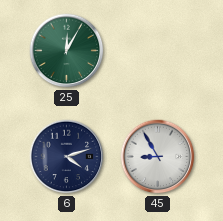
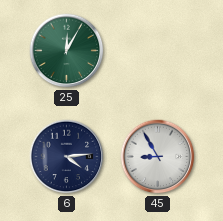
6: 4:12 -> 4:14
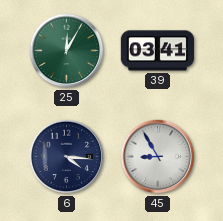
39: none -> 03:41
6: 4:14 -> 4:16
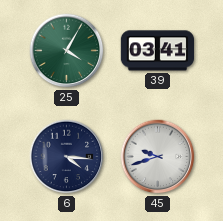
25: 12:05 -> 4:05
45: 8:55 -> 9:42
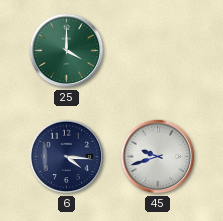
25: 4:05 -> 4:00
39: 03:41 -> none
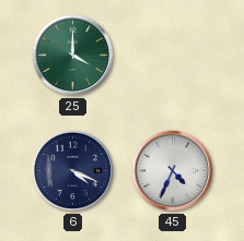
6: 4:16 -> 4:19
45: 9:42 -> 4:34
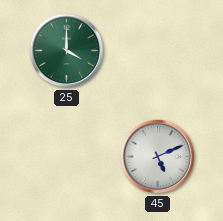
6: 4:19 -> none
45: 4:34 -> 5:11
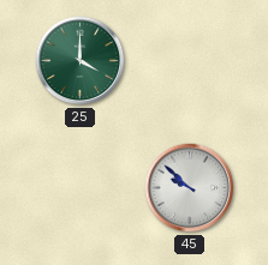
45: 5:11 -> 9:52
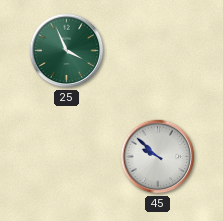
25: 4:00 -> 3:56
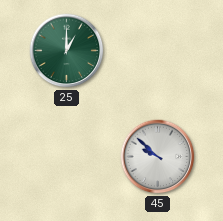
25: 3:56 -> 1:00
